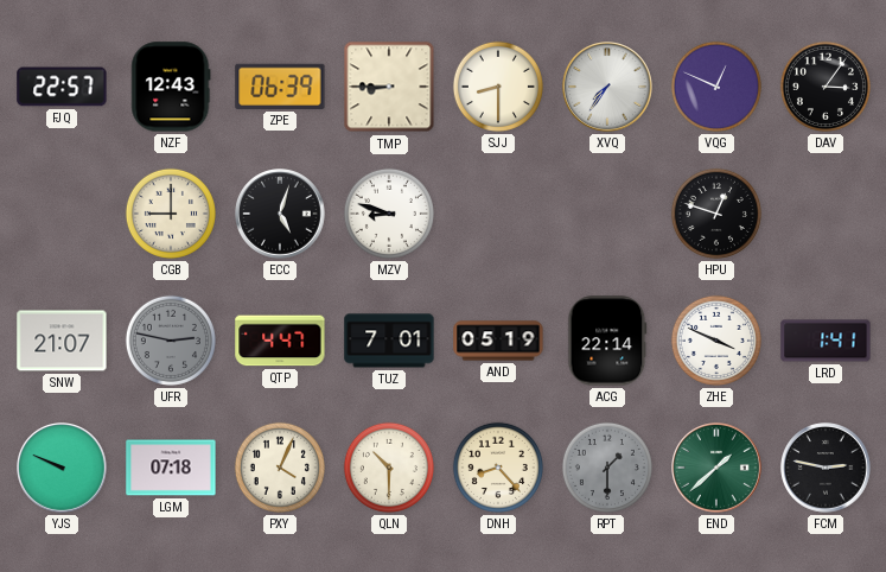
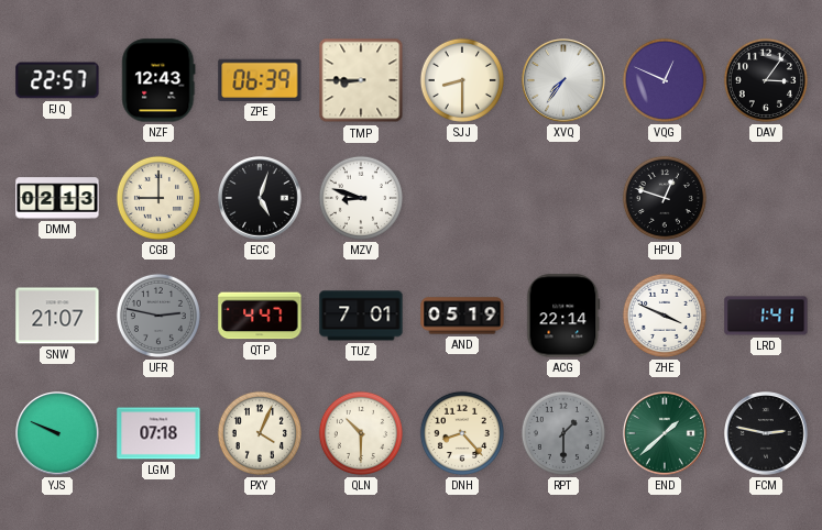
DMM: none -> 02:13
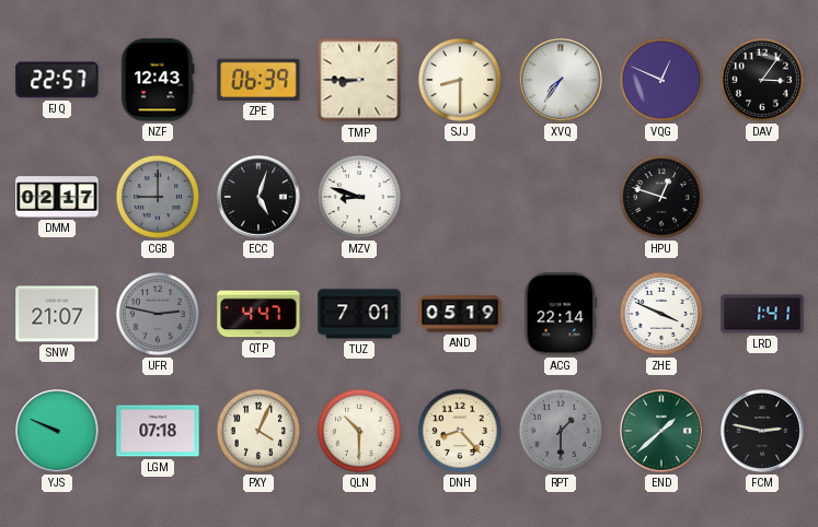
DMM: 02:13 -> 02:17
CGB dial: cream -> grey
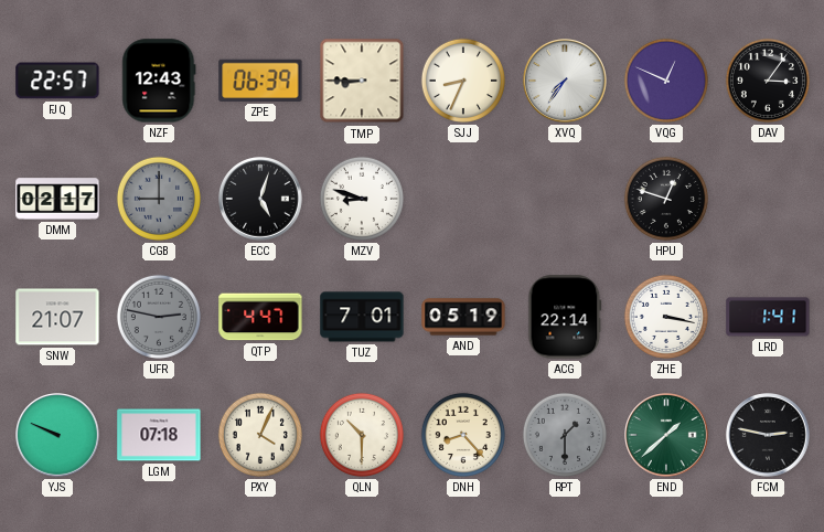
SJJ: 8:30 -> 8:34
ZHE: 3:49 -> 3:17
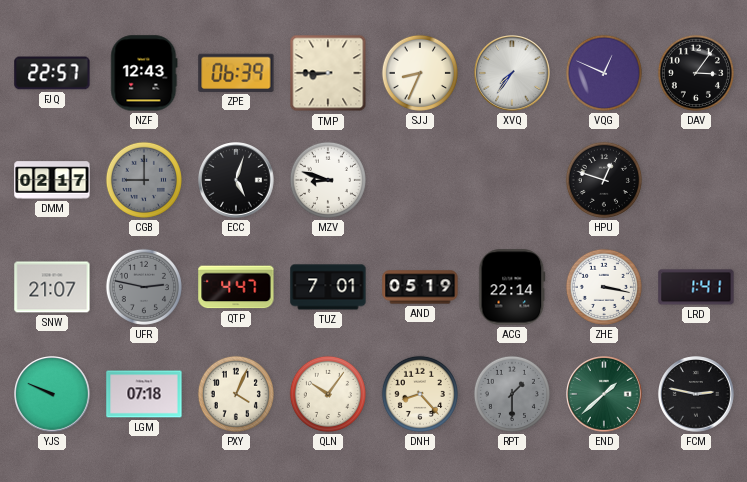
QLN: 10:30 -> 10:06
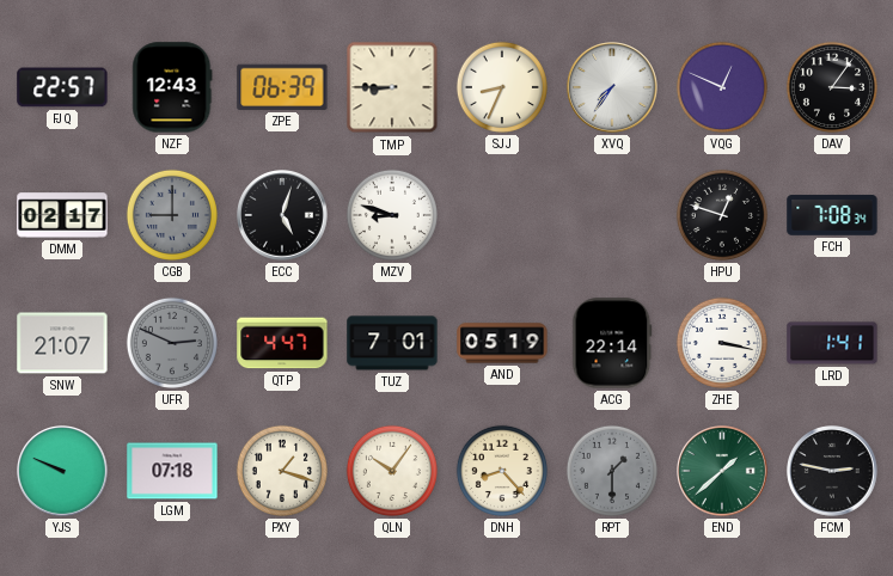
FCH: none -> 7:08
UFR: 2:47 -> 2:49
PXY: 4:04 -> 1:18
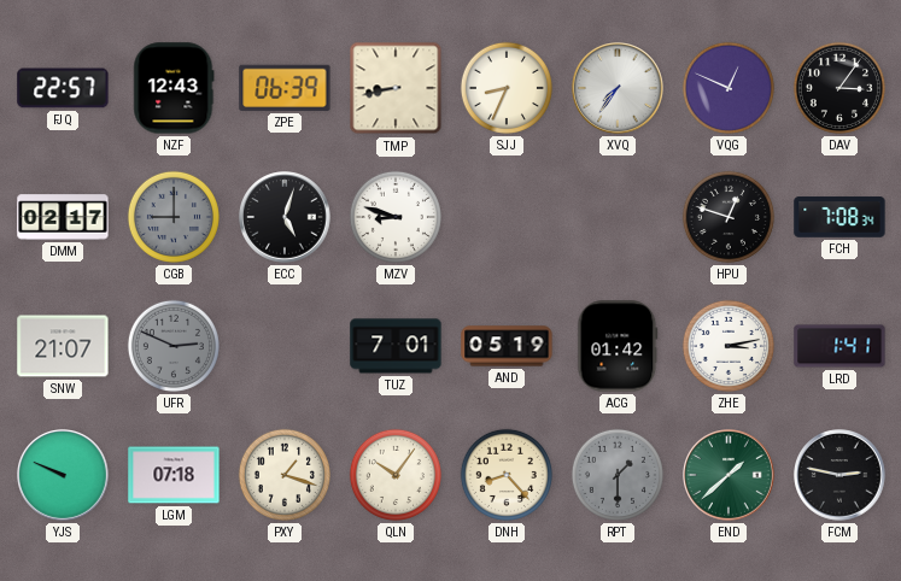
TMP: 8:45 -> 8:43
QTP: 4:47 -> none
ACG: 22:14 -> 01:42
ZHE: 3:17 -> 3:13
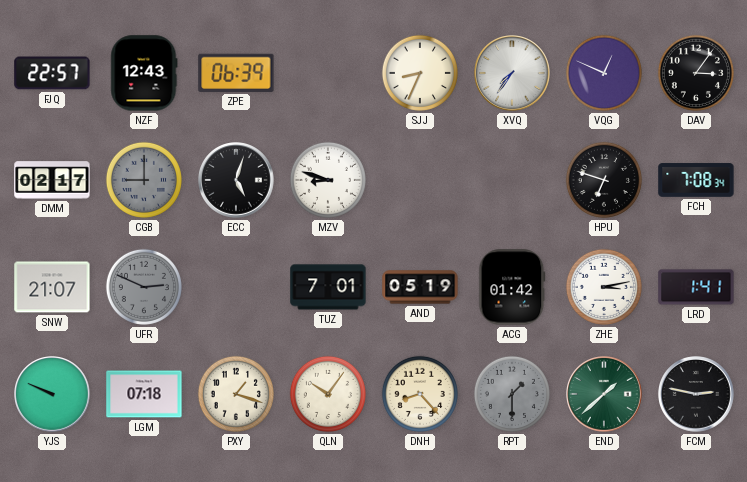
TMP: 8:43 -> none
HPU: 12:48 -> 6:48
